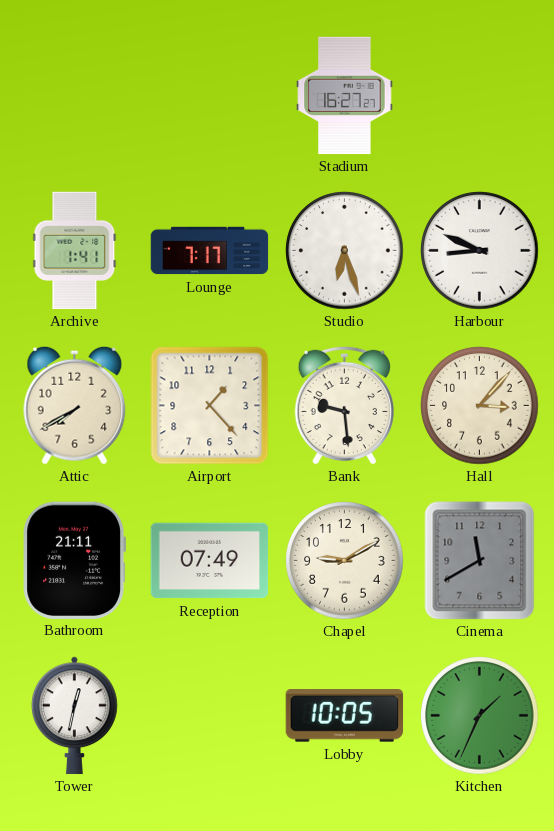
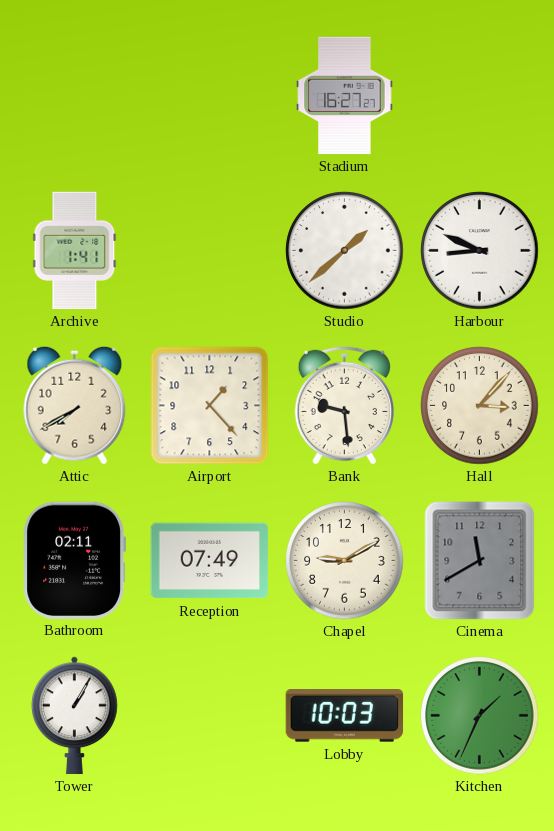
Lounge: 7:17 -> none
Studio: 6:27 -> 1:38
Bathroom: 21:11 -> 02:11
Tower: 12:32 -> 1:05
Lobby: 10:05 -> 10:03
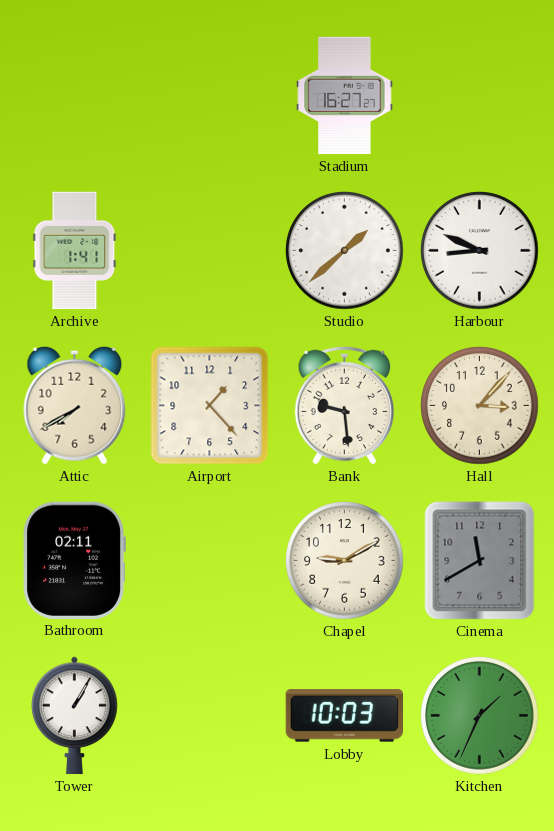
Reception: 07:49 -> none
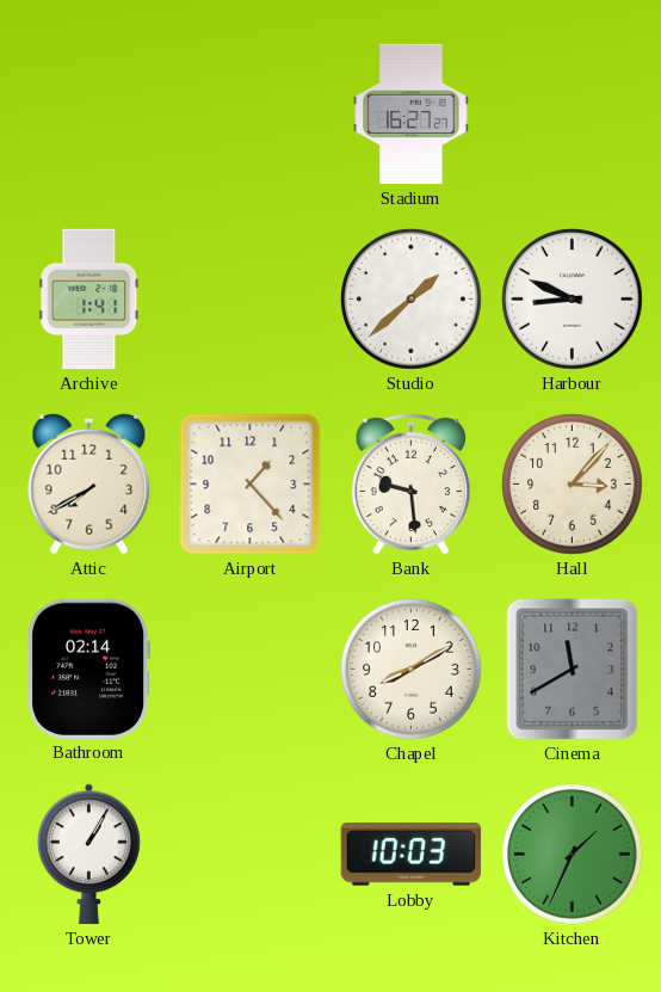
Bathroom: 02:11 -> 02:14
Chapel: 9:10 -> 8:10
